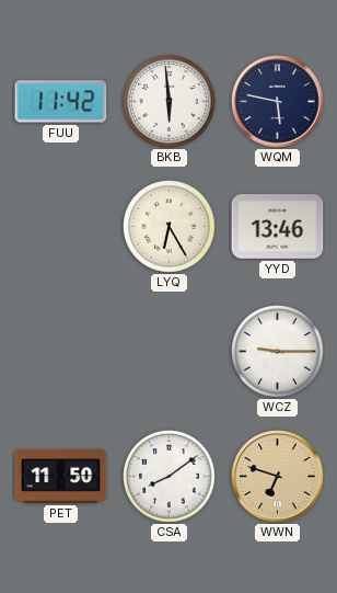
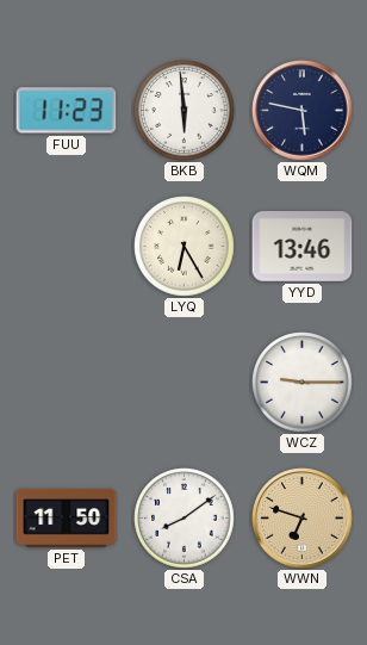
FUU: 11:42 -> 11:23
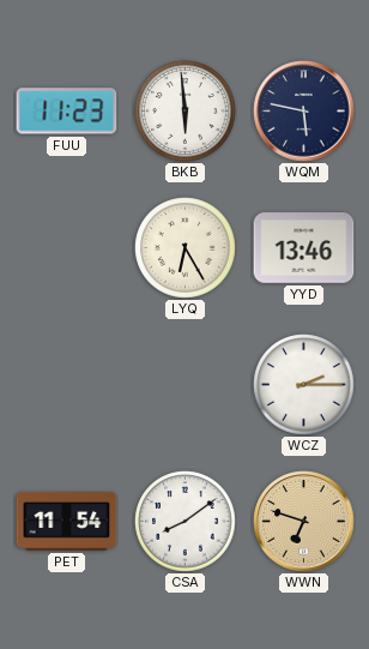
WCZ: 9:15 -> 2:15
PET: 11:50 -> 11:54
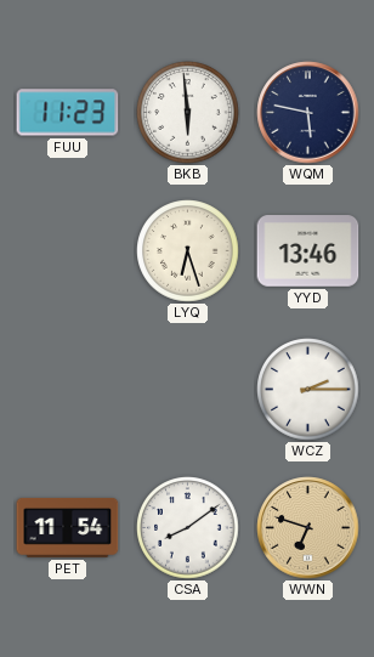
LYQ: 6:25 -> 6:27
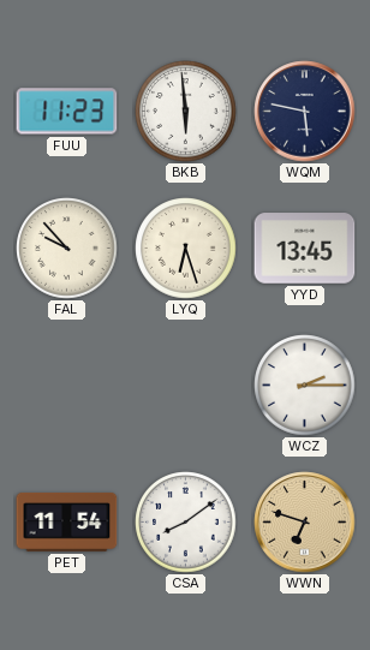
FAL: none -> 9:53
YYD: 13:46 -> 13:45
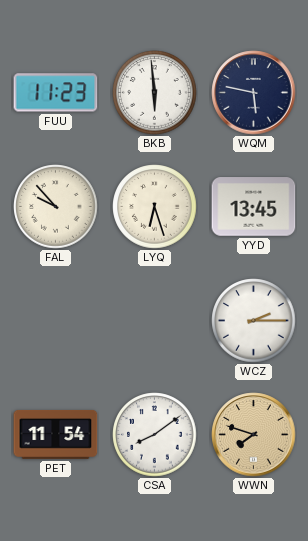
WWN: 6:48 -> 7:48
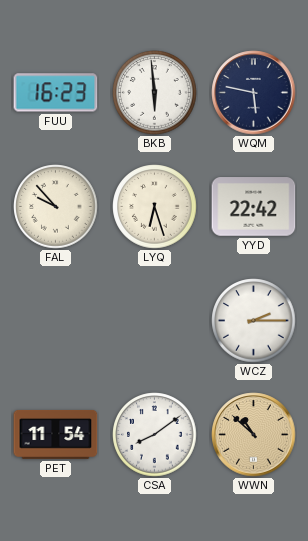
FUU: 11:23 -> 16:23
YYD: 13:45 -> 22:42
WWN: 7:48 -> 10:52
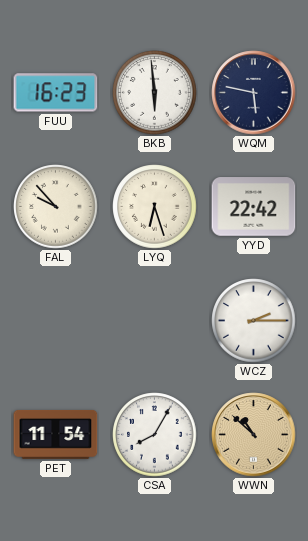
CSA: 8:09 -> 8:05
